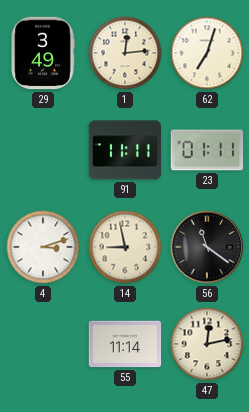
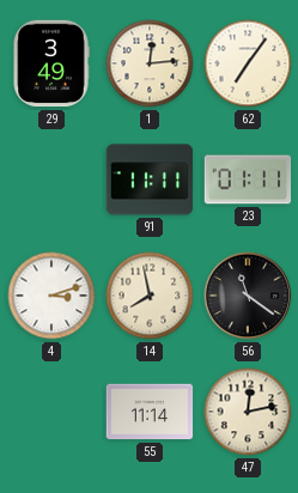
62: 7:03 -> 7:06
14: 8:58 -> 7:58
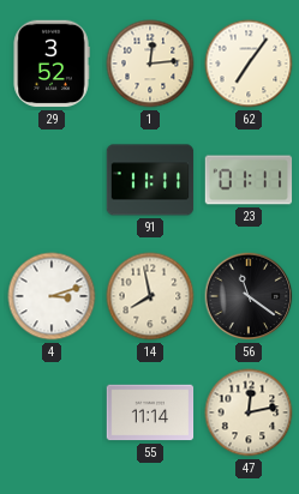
29: 3:49 -> 3:52
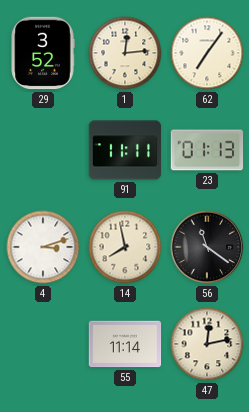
23: 01:11 -> 01:13
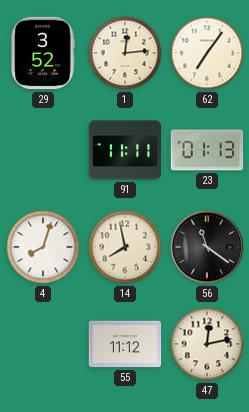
4: 3:12 -> 8:03
55: 11:14 -> 11:12
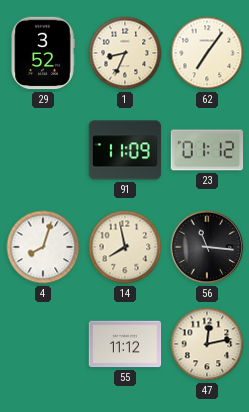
1: 12:14 -> 8:34
91: 11:11 -> 11:09
23: 01:13 -> 01:12
56: 11:21 -> 11:16
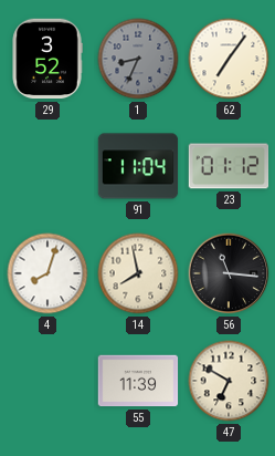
1 dial: cream -> grey
91: 11:09 -> 11:04
55: 11:12 -> 11:39
47: 12:13 -> 6:50
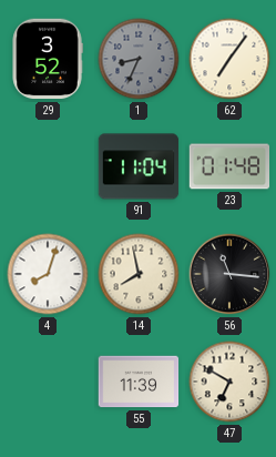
23: 01:12 -> 01:48
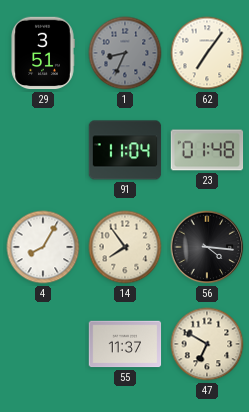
29: 3:52 -> 3:51
4: 8:03 -> 8:05
14: 7:58 -> 7:54
56: 11:16 -> 4:16
55: 11:39 -> 11:37
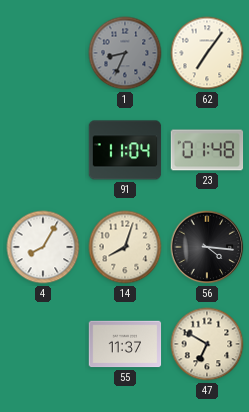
29: 3:51 -> none
14: 7:54 -> 8:03
